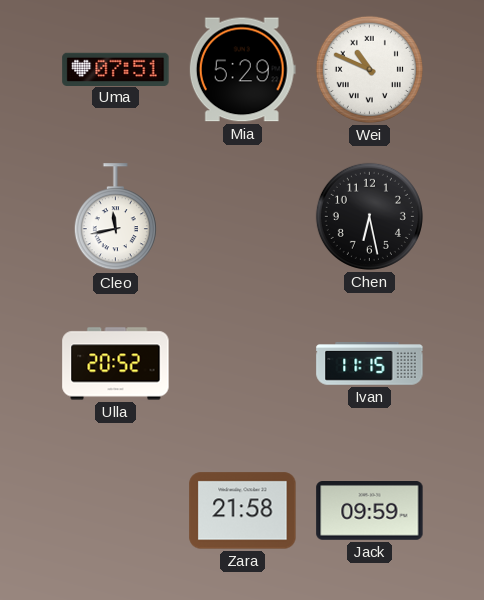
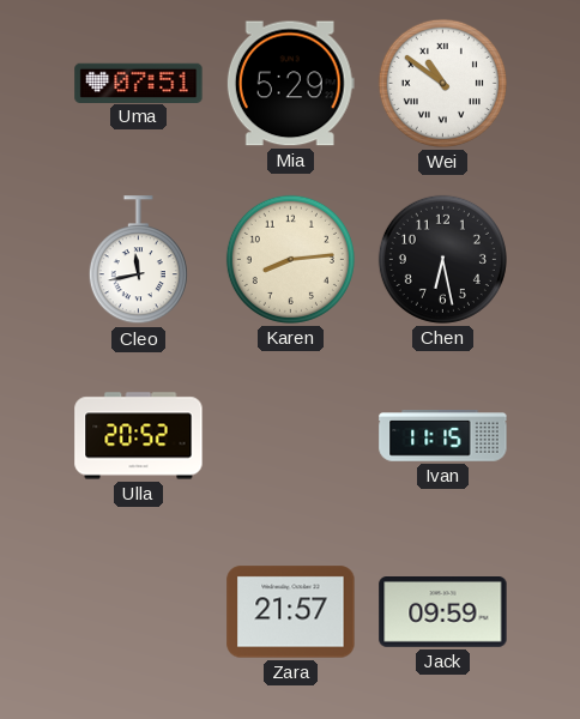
Wei: 10:49 -> 10:51
Karen: none -> 8:14
Zara: 21:58 -> 21:57
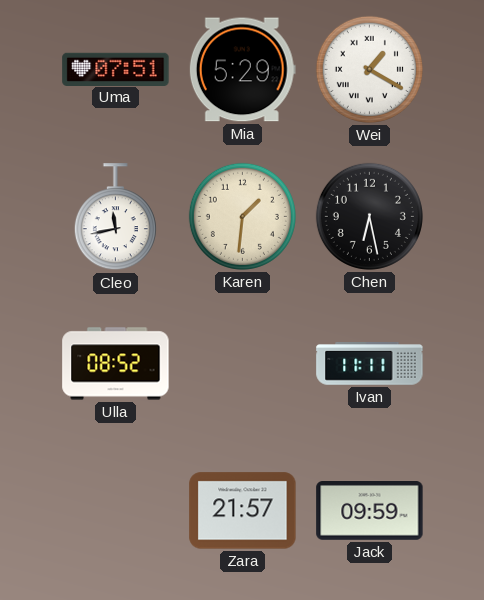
Wei: 10:51 -> 1:20
Karen: 8:14 -> 1:31
Ulla: 20:52 -> 08:52
Ivan: 11:15 -> 11:11
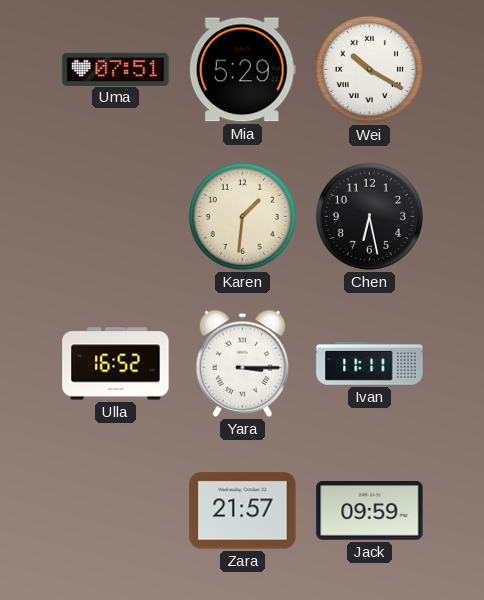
Wei: 1:20 -> 10:20
Cleo: 11:43 -> none
Ulla: 08:52 -> 16:52
Yara: none -> 3:15
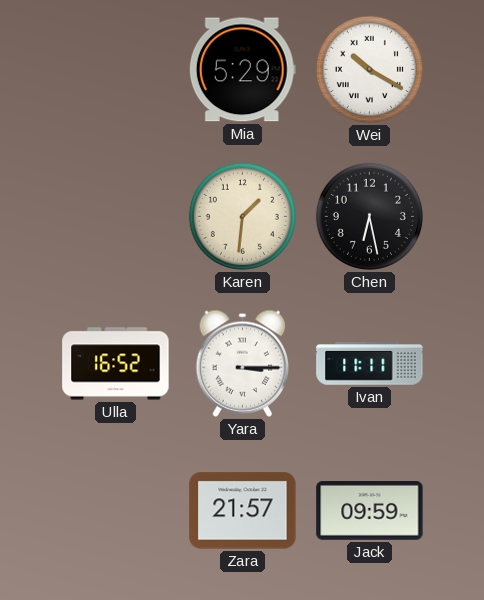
Uma: 07:51 -> none
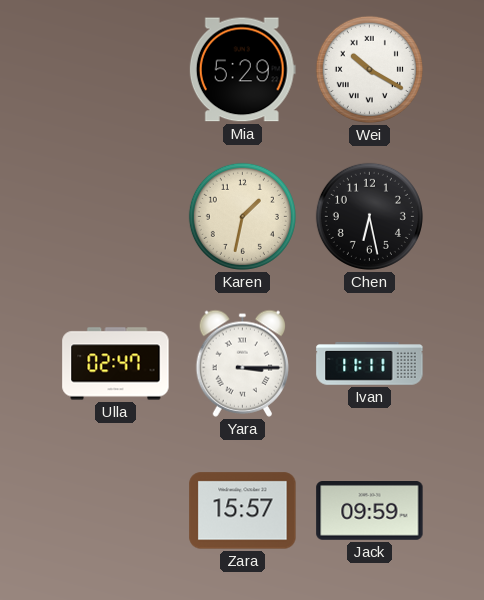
Karen: 1:31 -> 1:32
Ulla: 16:52 -> 02:47
Zara: 21:57 -> 15:57
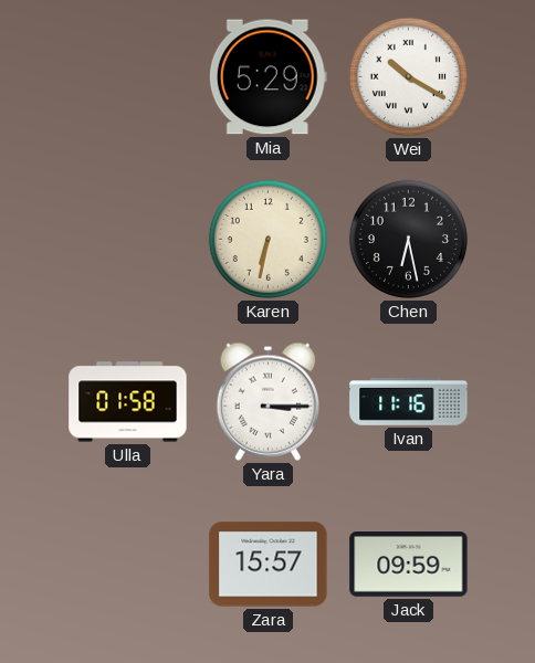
Karen: 1:32 -> 6:32
Ulla: 02:47 -> 01:58
Ivan: 11:11 -> 11:16
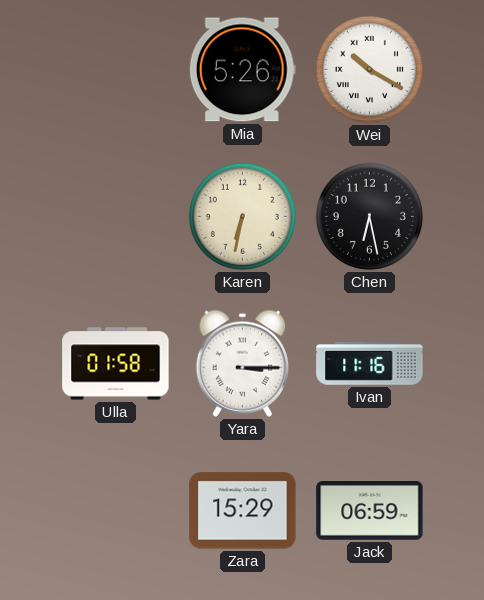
Mia: 5:29 -> 5:26
Zara: 15:57 -> 15:29
Jack: 09:59 -> 06:59
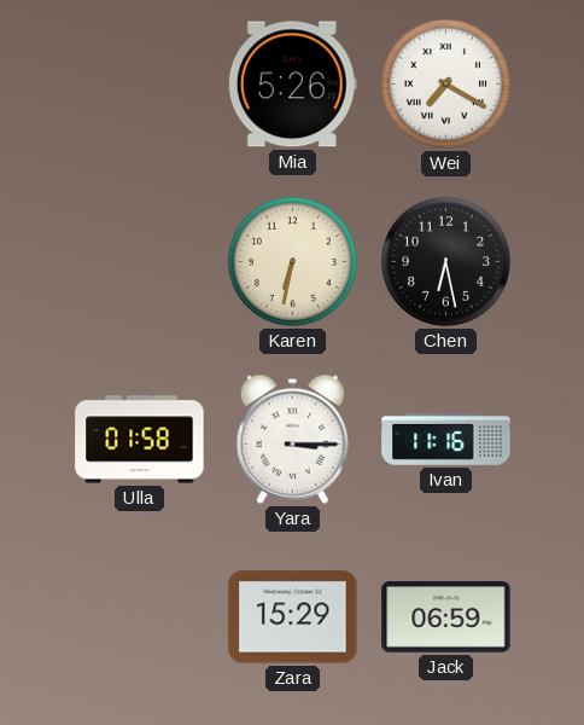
Wei: 10:20 -> 7:20
